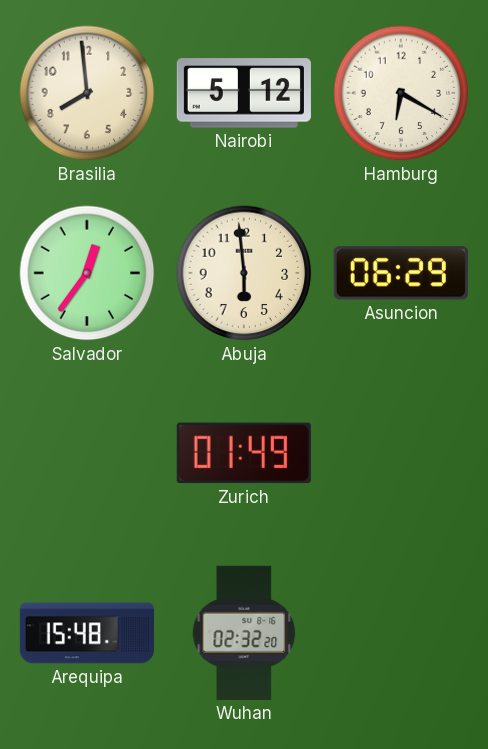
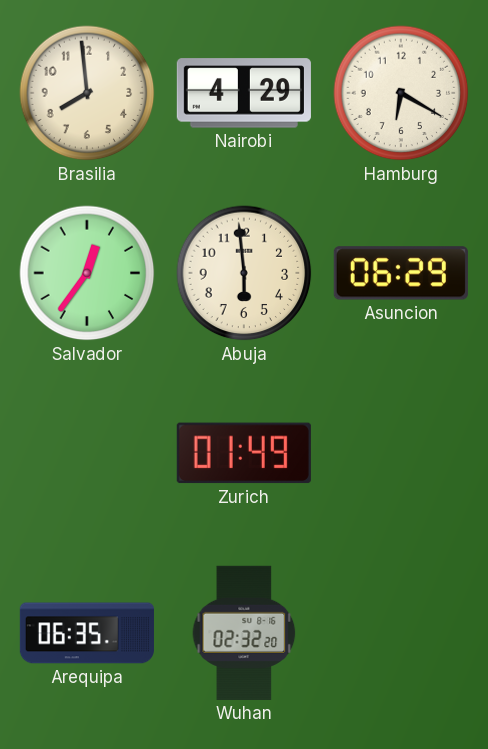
Nairobi: 5:12 -> 4:29
Arequipa: 15:48 -> 06:35
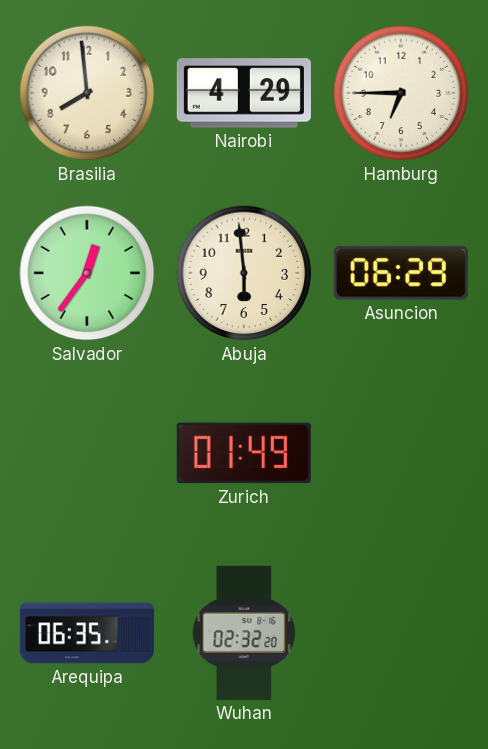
Hamburg: 6:20 -> 6:45
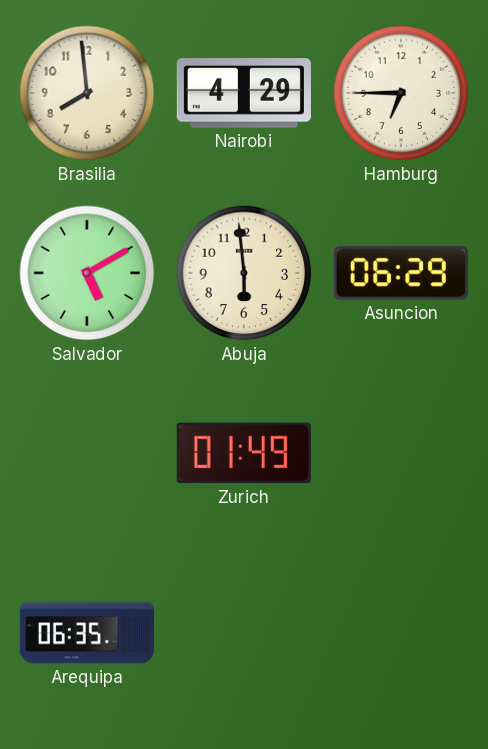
Salvador: 12:36 -> 5:10
Wuhan: 02:32 -> none
